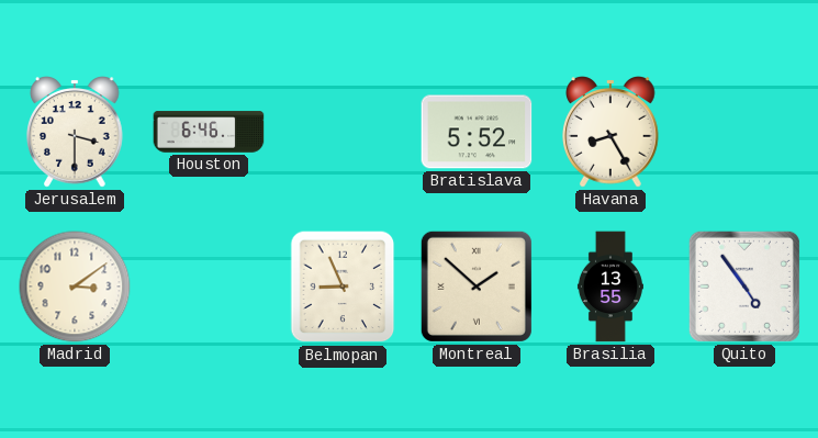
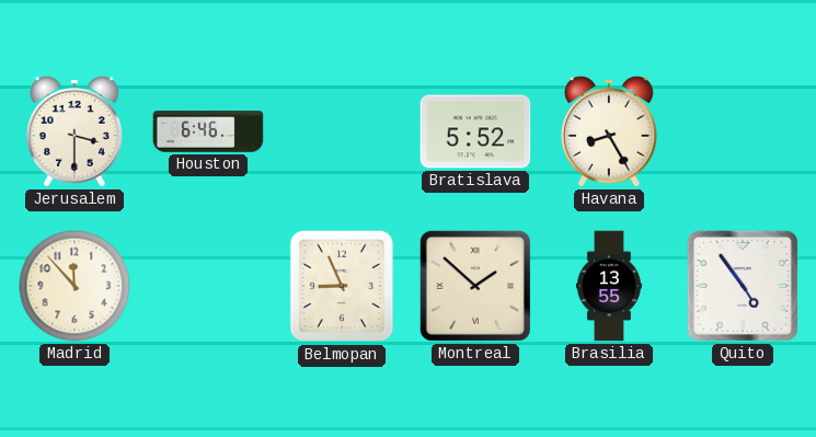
Madrid: 3:09 -> 11:53
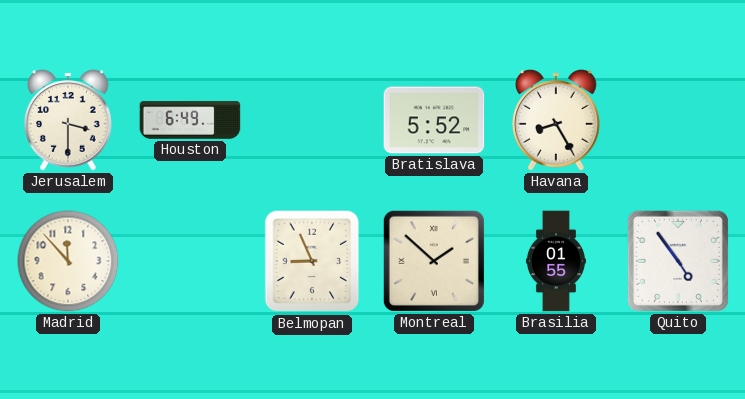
Houston: 6:46 -> 6:49
Brasilia: 13:55 -> 01:55
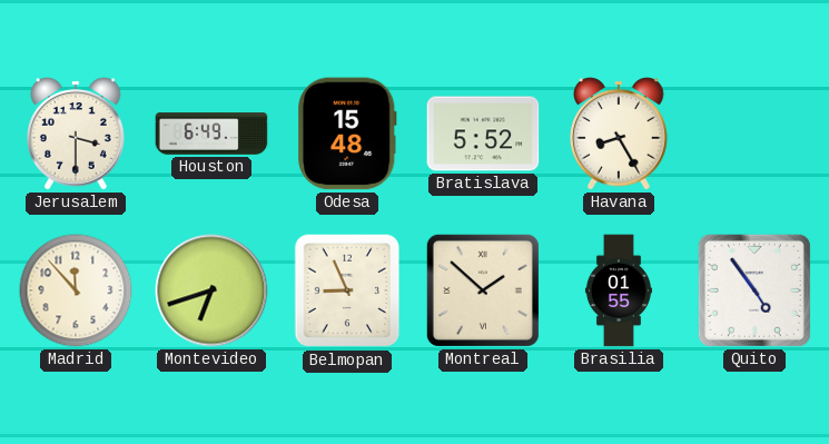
Odesa: none -> 15:48
Montevideo: none -> 6:42
